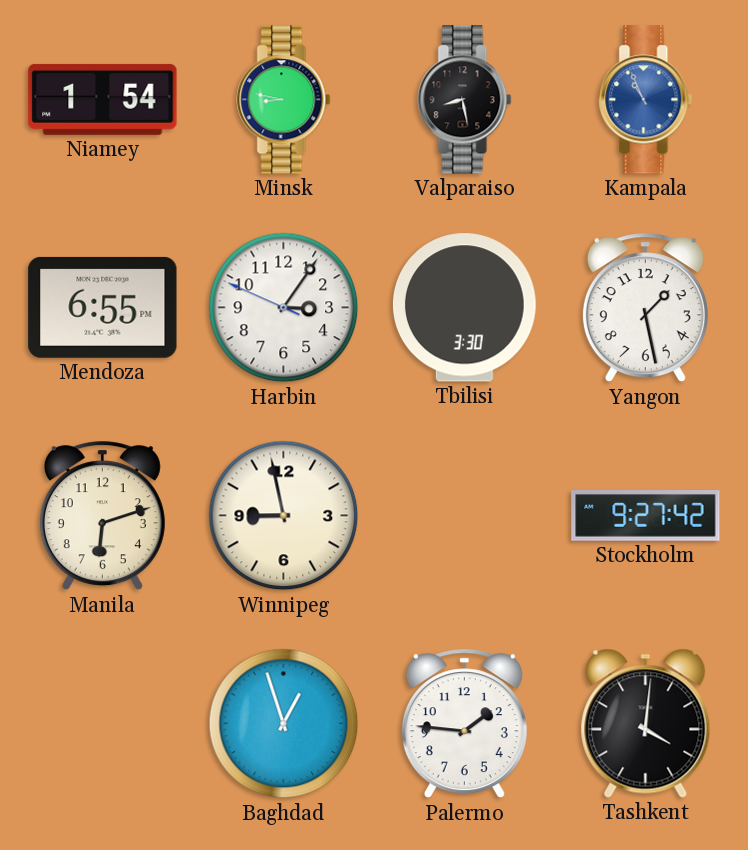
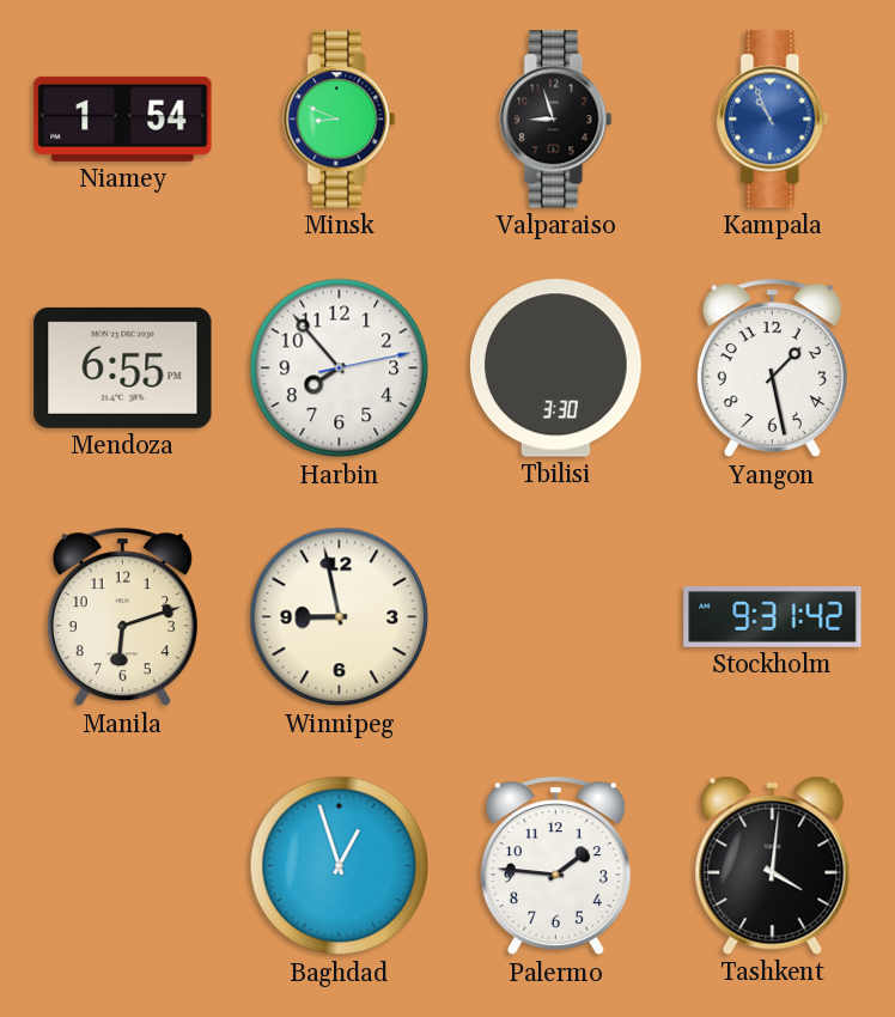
Minsk: 8:47 -> 8:49
Valparaiso: 8:28 -> 8:57
Harbin: 3:05 -> 7:53
Stockholm: 9:27 -> 9:31
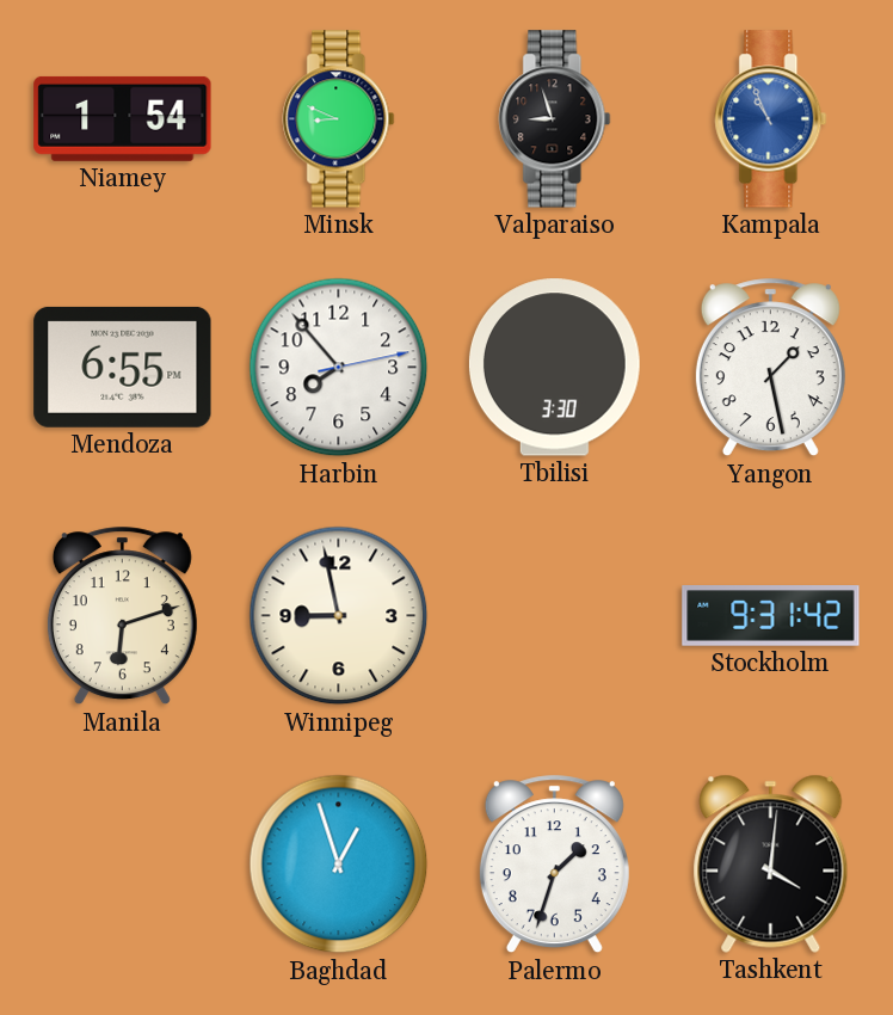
Palermo: 1:46 -> 1:33
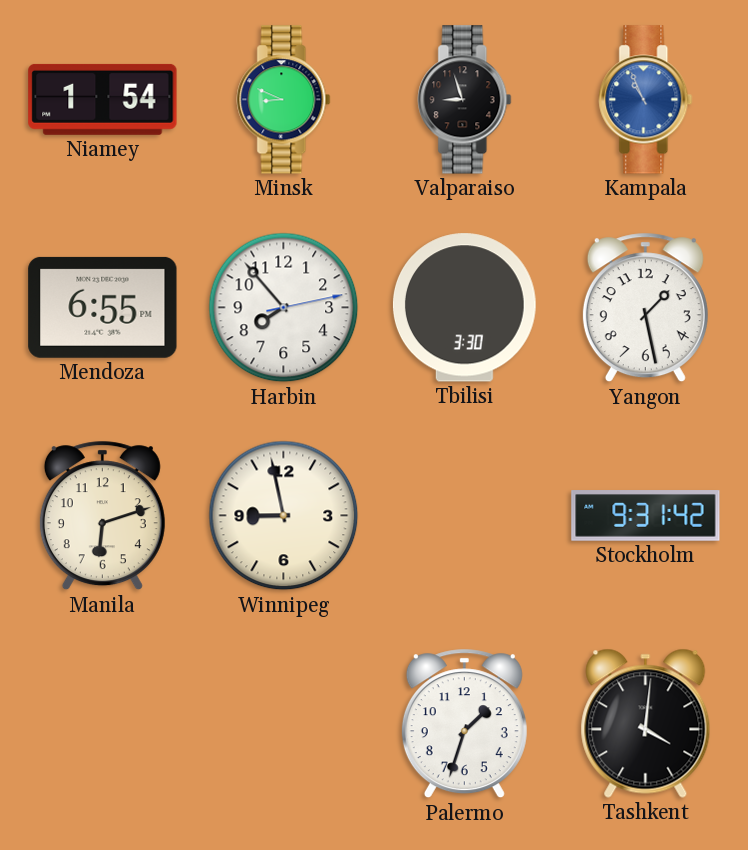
Baghdad: 12:57 -> none
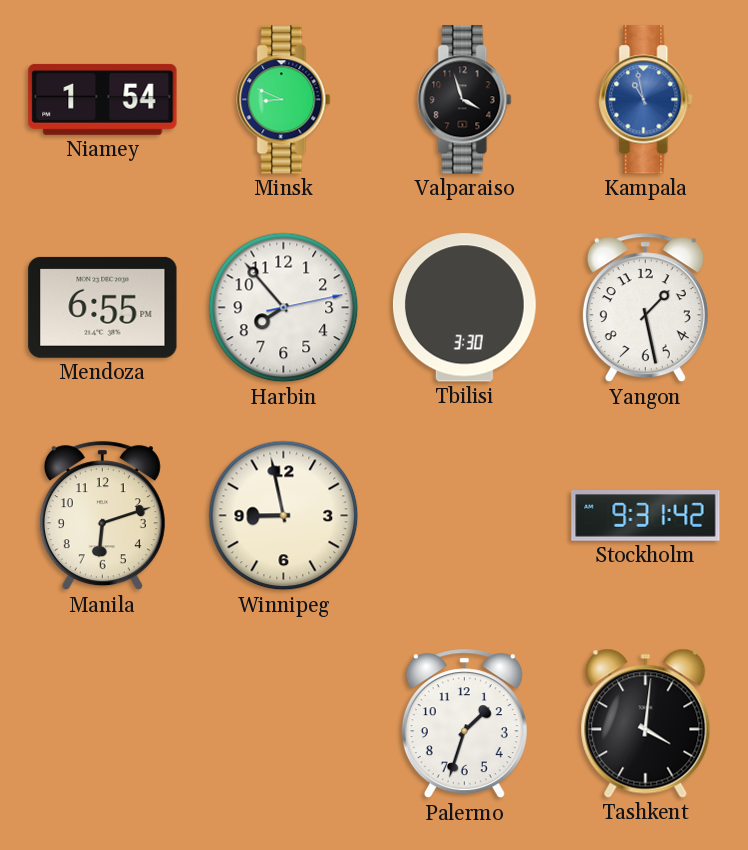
Valparaiso: 8:57 -> 3:57
Kampala: 10:56 -> 10:58
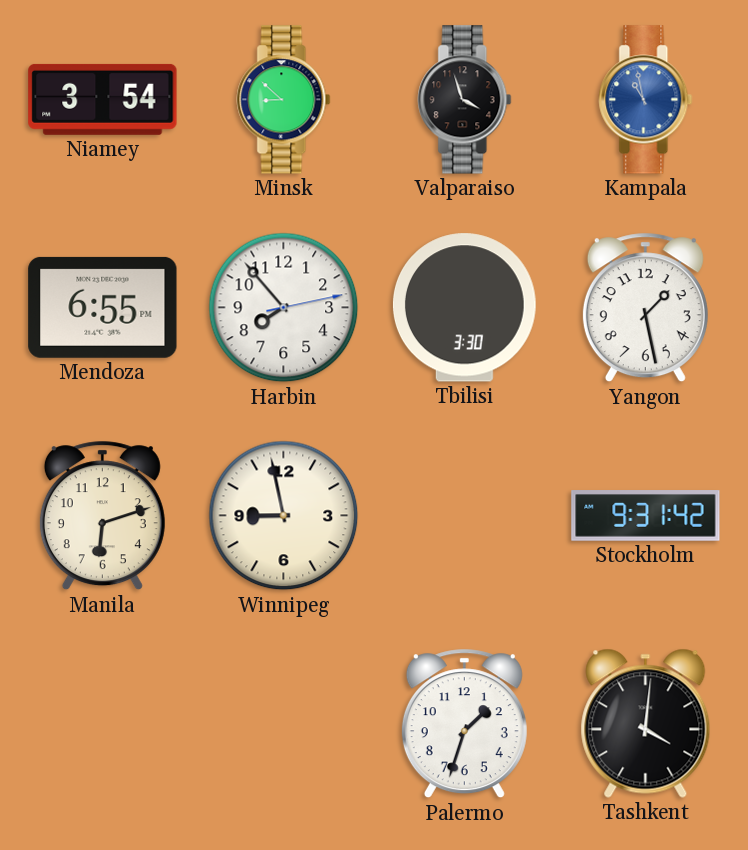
Niamey: 1:54 -> 3:54
Minsk: 8:49 -> 8:52
